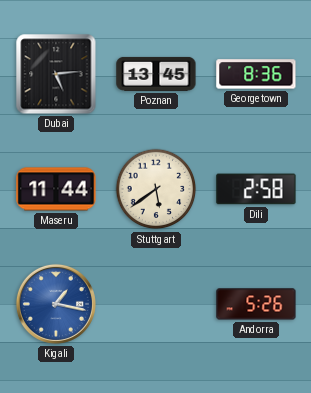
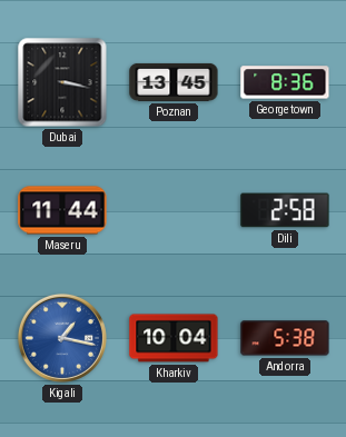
Dubai: 5:14 -> 3:17
Stuttgart: 5:39 -> none
Kharkiv: none -> 10:04
Andorra: 5:26 -> 5:38
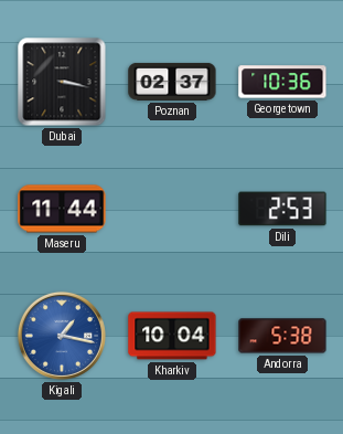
Poznan: 13:45 -> 02:37
Georgetown: 8:36 -> 10:36
Dili: 2:58 -> 2:53
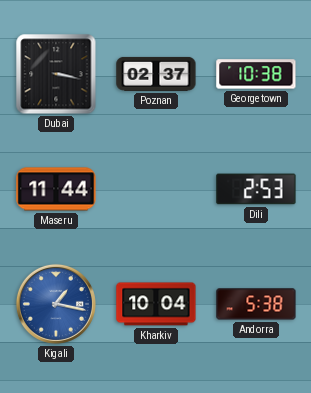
Georgetown: 10:36 -> 10:38
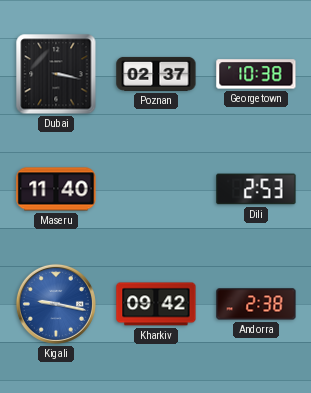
Maseru: 11:44 -> 11:40
Kigali: 1:17 -> 9:17
Kharkiv: 10:04 -> 09:42
Andorra: 5:38 -> 2:38
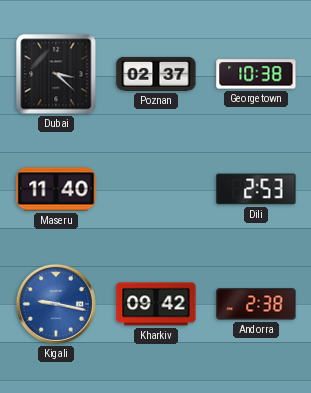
Dubai: 3:17 -> 3:22
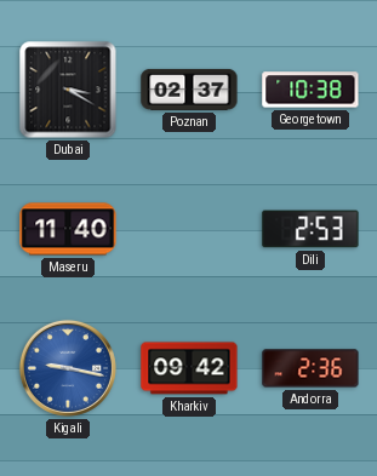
Dubai: 3:22 -> 3:20
Andorra: 2:38 -> 2:36
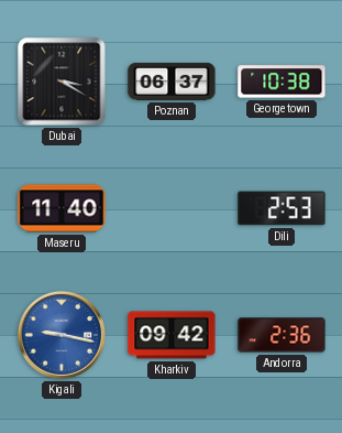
Poznan: 02:37 -> 06:37
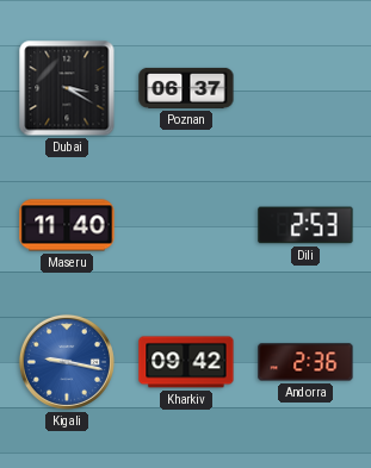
Georgetown: 10:38 -> none
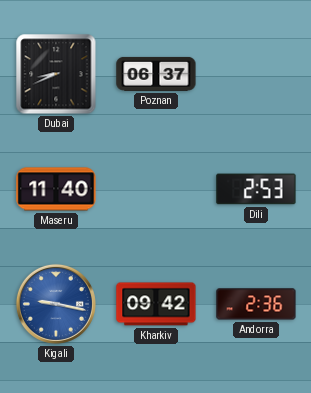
Dubai: 3:20 -> 8:41
